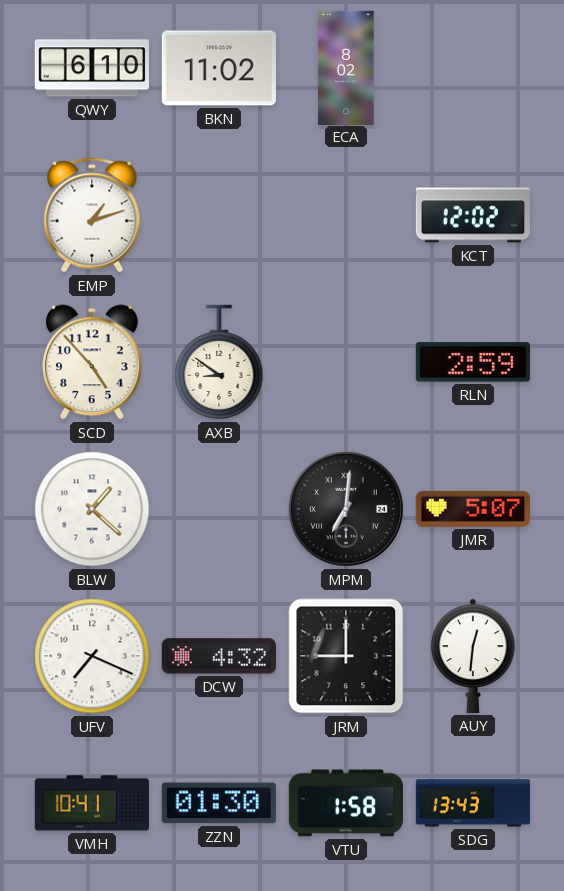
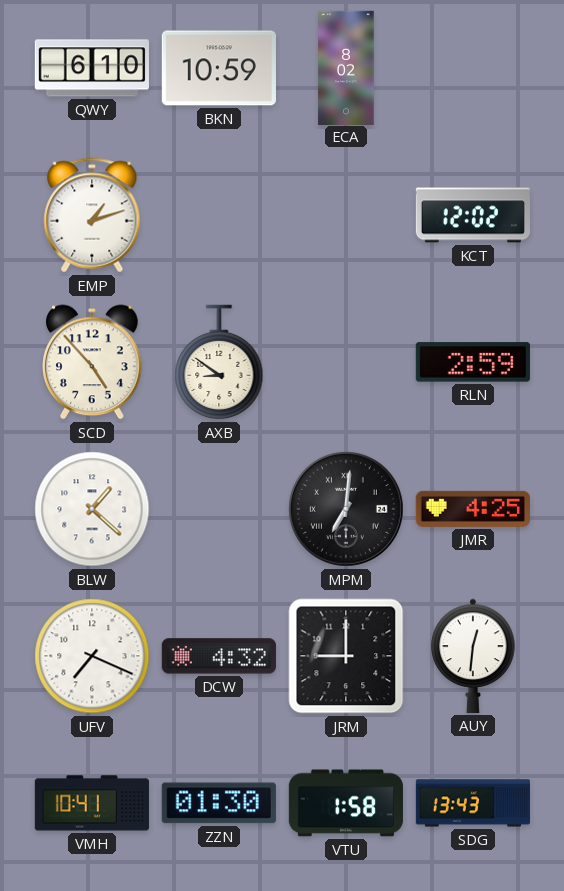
BKN: 11:02 -> 10:59
JMR: 5:07 -> 4:25
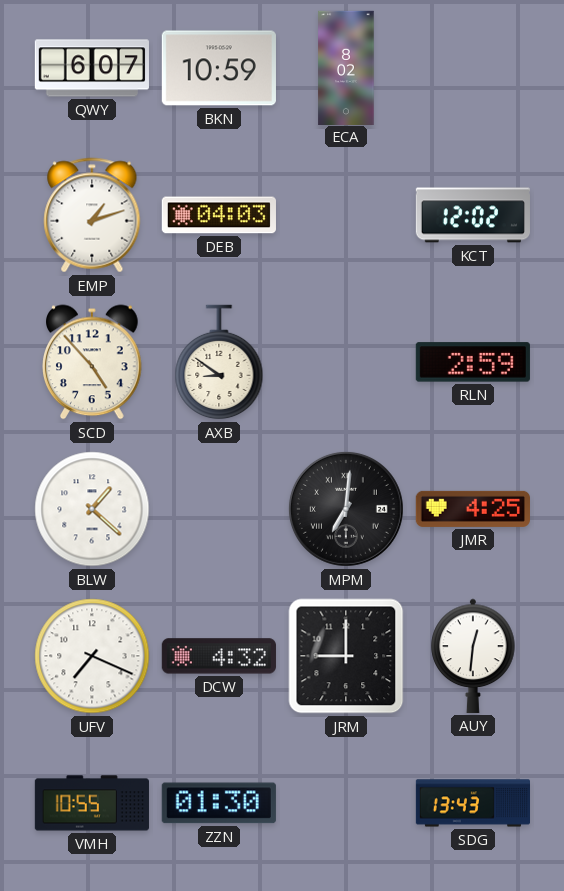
QWY: 6:10 -> 6:07
DEB: none -> 04:03
VMH: 10:41 -> 10:55
VTU: 1:58 -> none
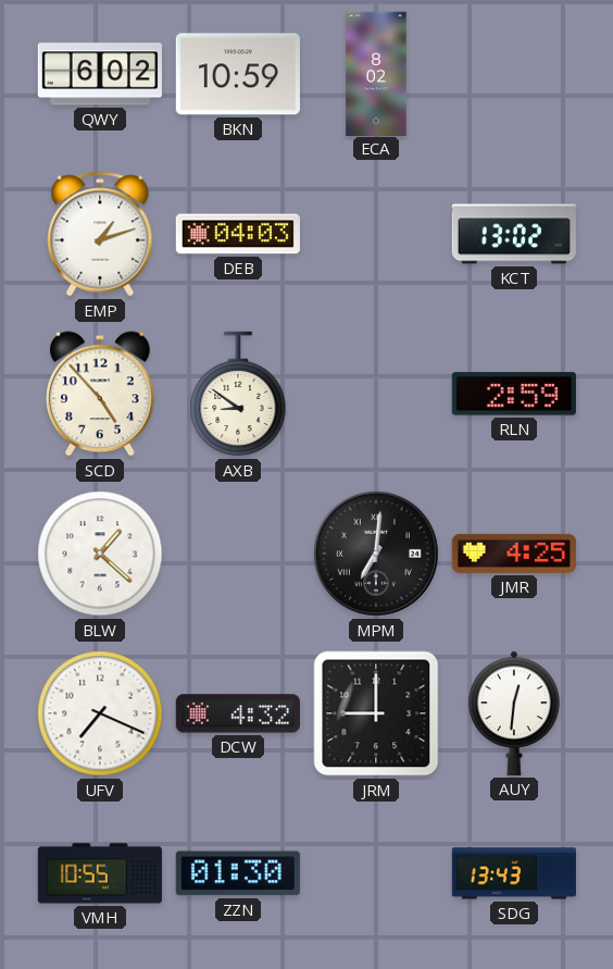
QWY: 6:07 -> 6:02
KCT: 12:02 -> 13:02
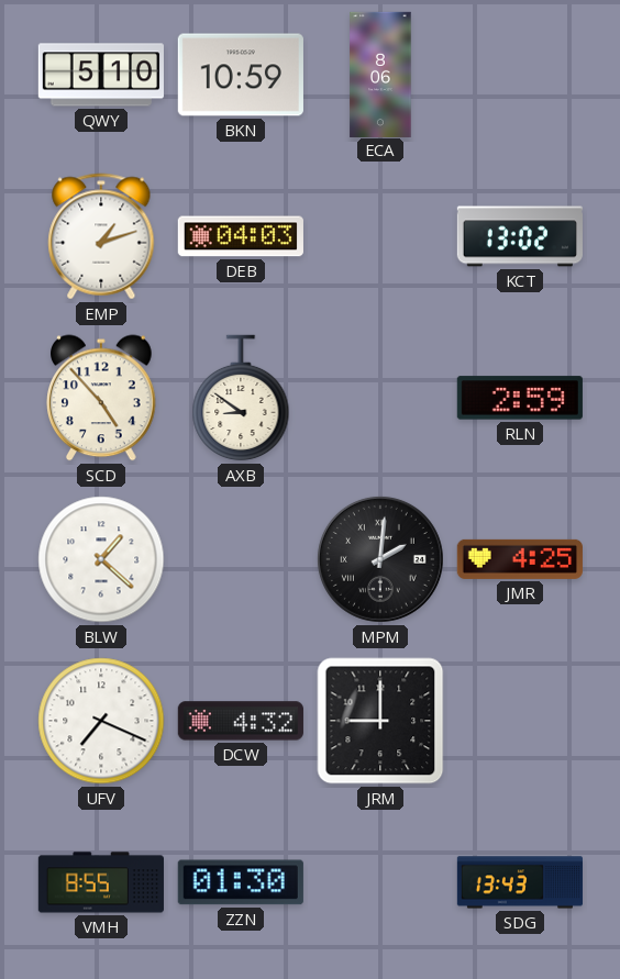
QWY: 6:02 -> 5:10
ECA: 8:02 -> 8:06
MPM: 7:01 -> 2:01
AUY: 12:31 -> none
VMH: 10:55 -> 8:55
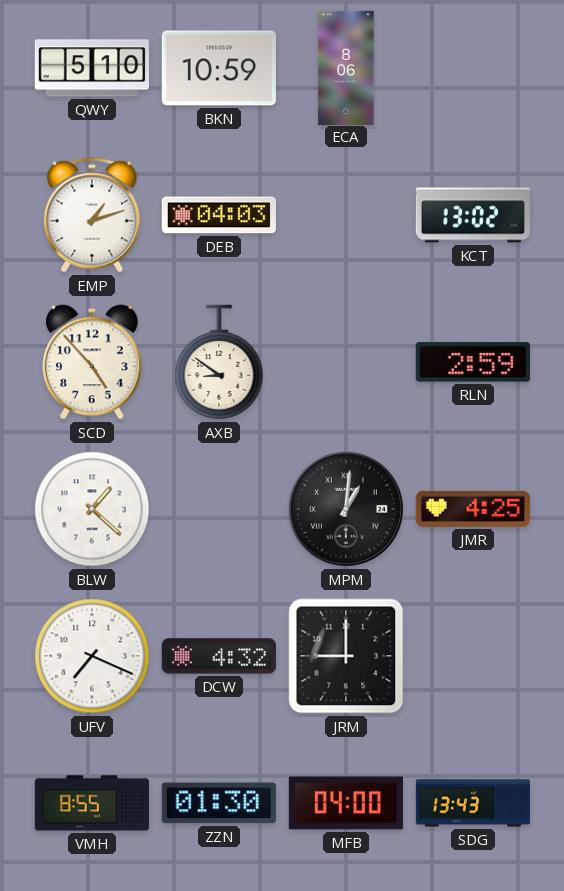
MPM: 2:01 -> 1:01
MFB: none -> 04:00
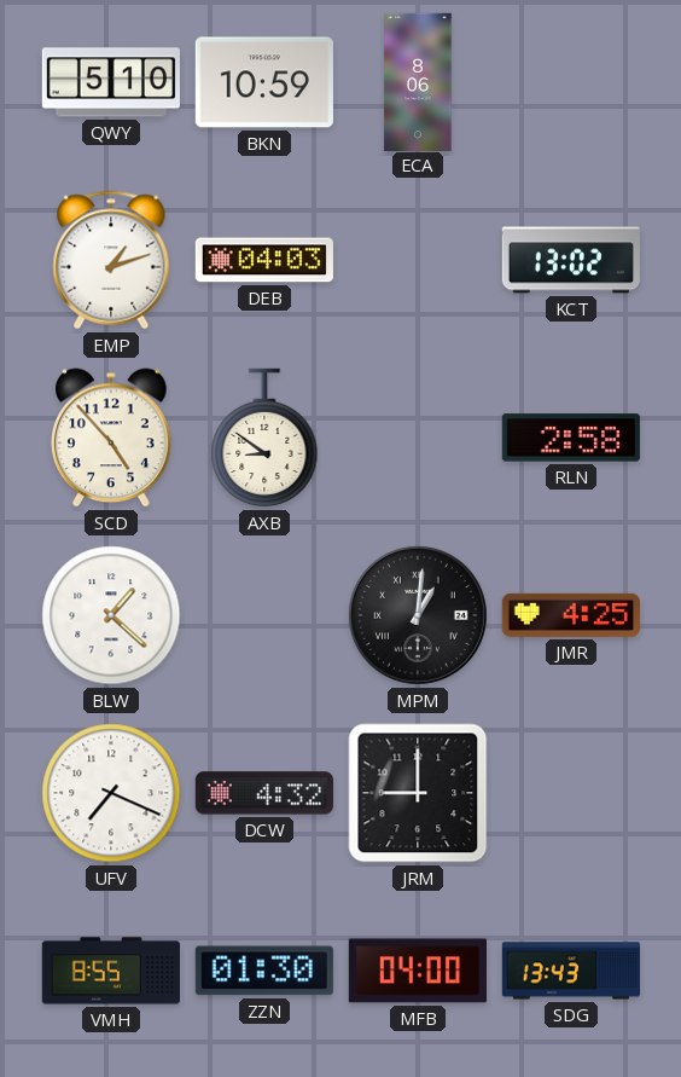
RLN: 2:59 -> 2:58
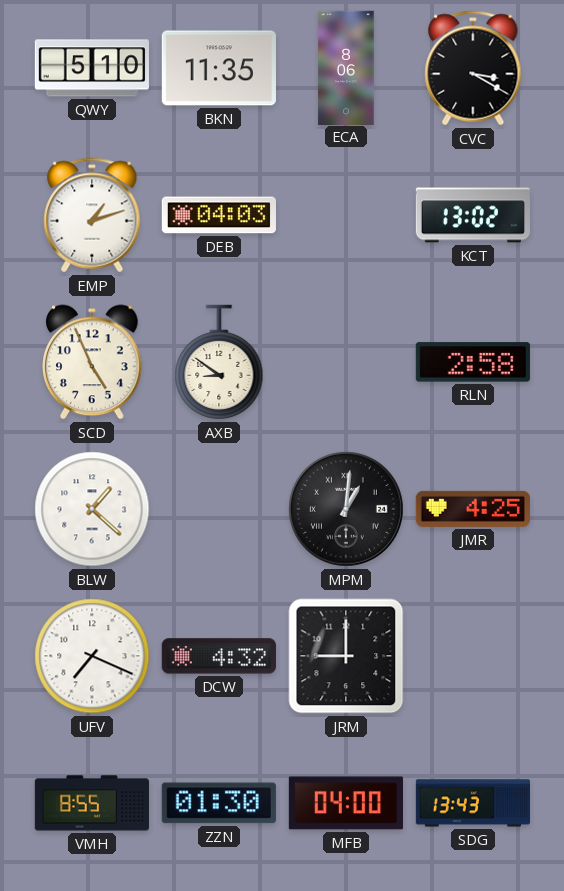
BKN: 10:59 -> 11:35
CVC: none -> 3:20
SCD: 4:53 -> 4:56
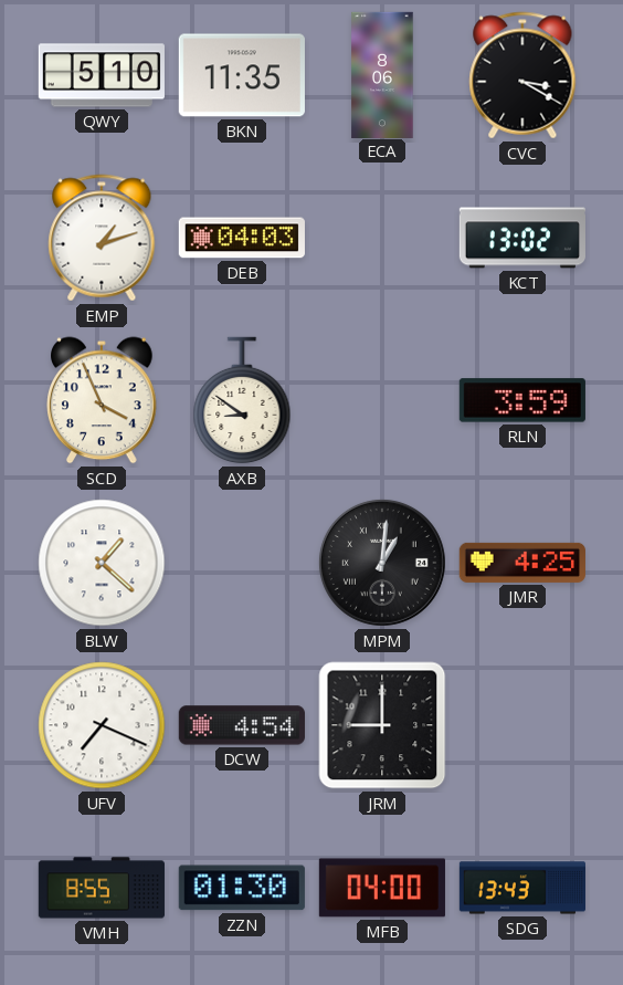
SCD: 4:56 -> 3:56
RLN: 2:58 -> 3:59
DCW: 4:32 -> 4:54
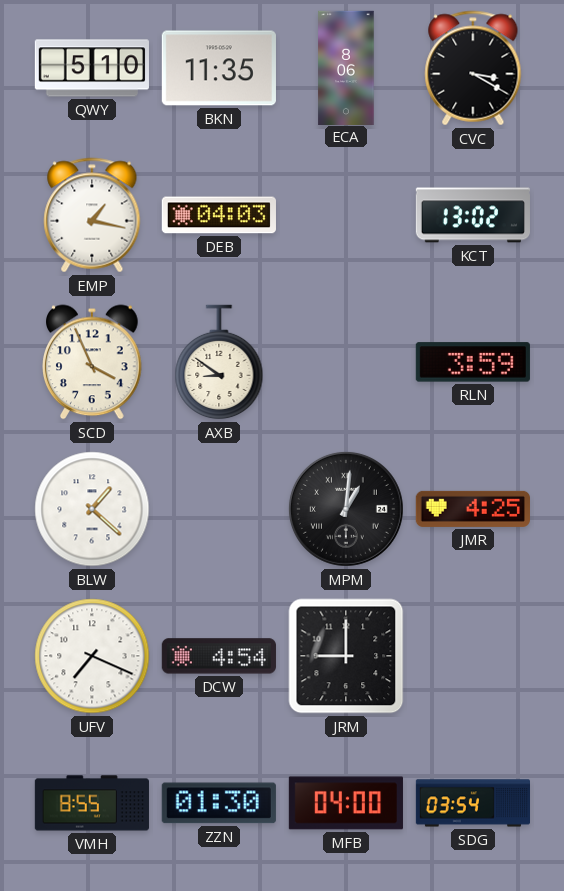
EMP: 1:12 -> 1:17
SDG: 13:43 -> 03:54
